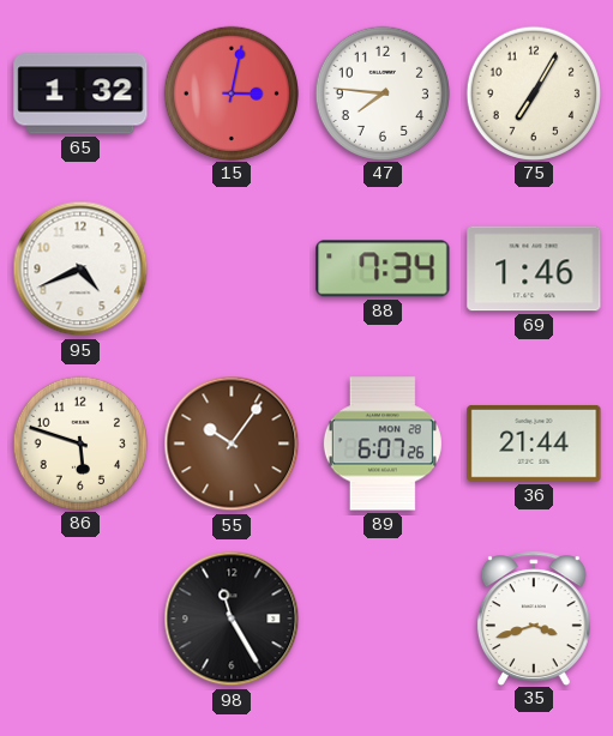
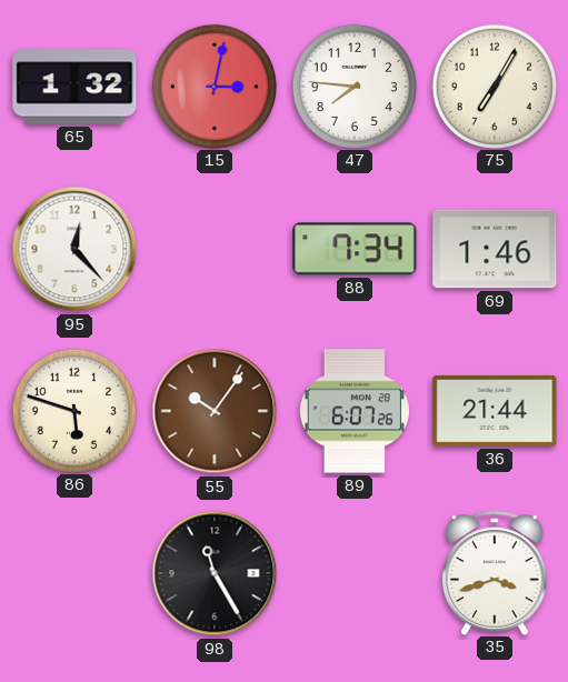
95: 4:41 -> 12:23
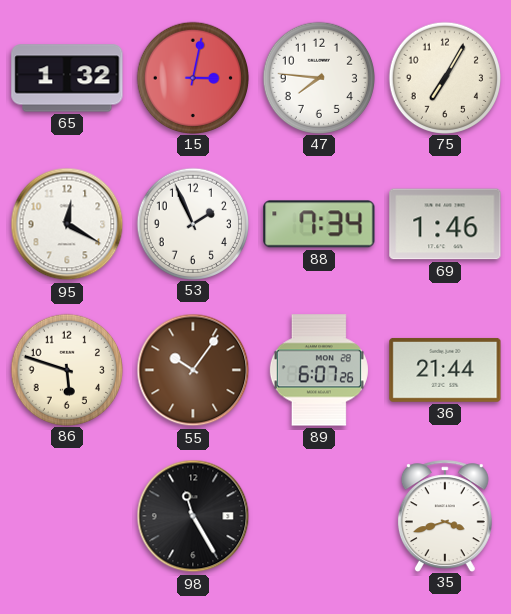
95: 12:23 -> 12:20
53: none -> 1:56
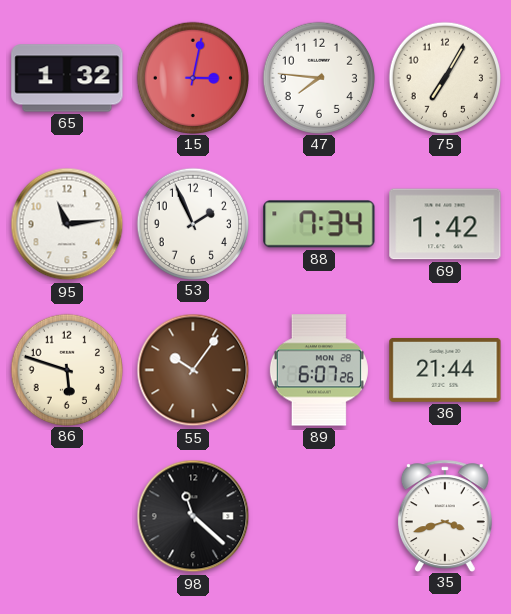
95: 12:20 -> 11:14
69: 1:46 -> 1:42
98: 11:25 -> 11:22
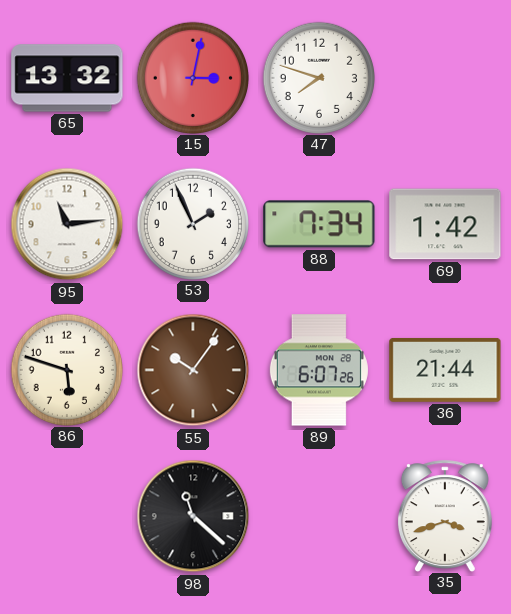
65: 1:32 -> 13:32
47: 7:46 -> 7:48
75: 7:05 -> none
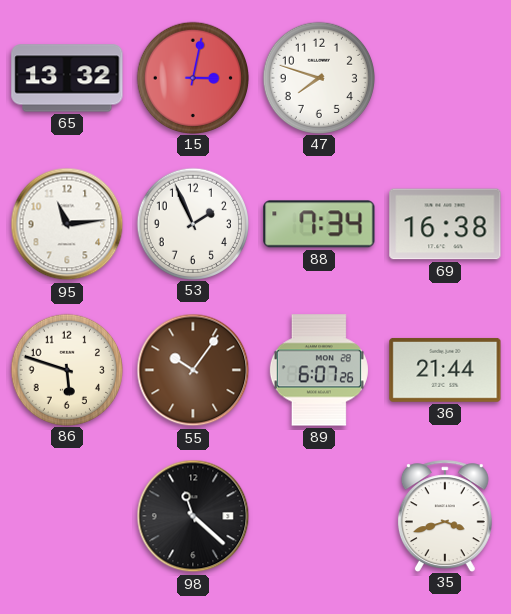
69: 1:42 -> 16:38
